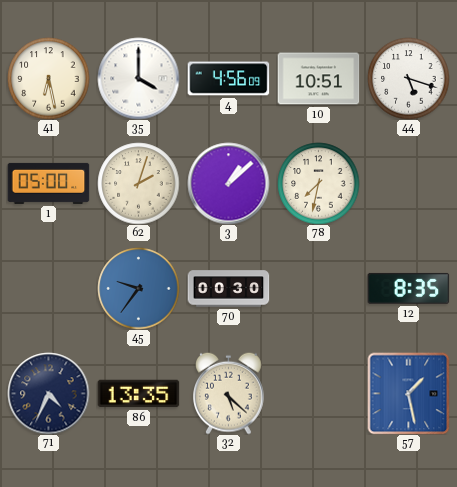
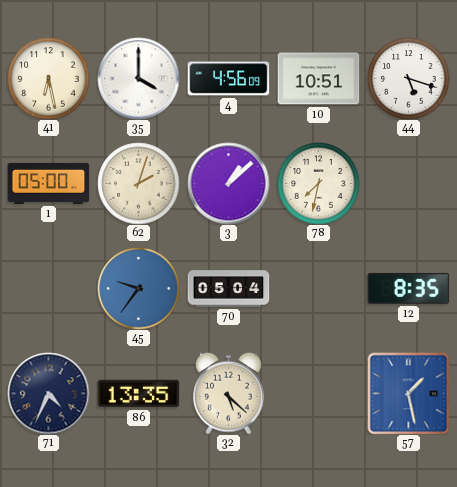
70: 00:30 -> 05:04
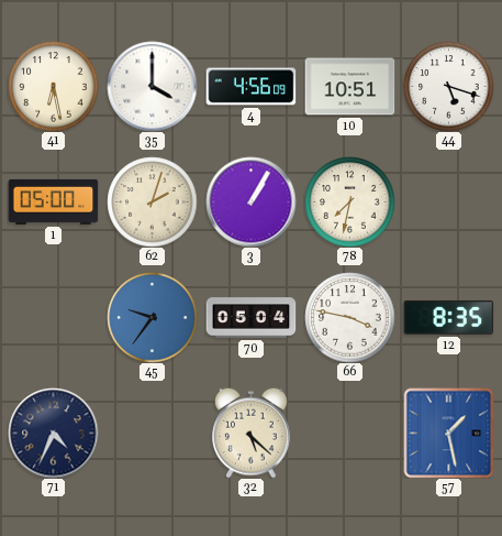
3: 1:08 -> 1:05
66: none -> 3:47
86: 13:35 -> none
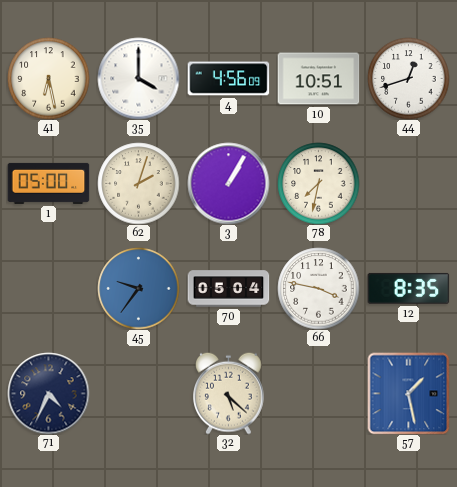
44: 5:18 -> 12:42
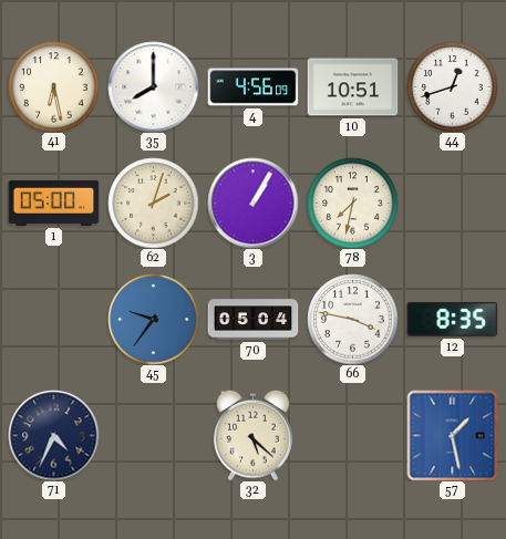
35: 4:00 -> 8:00
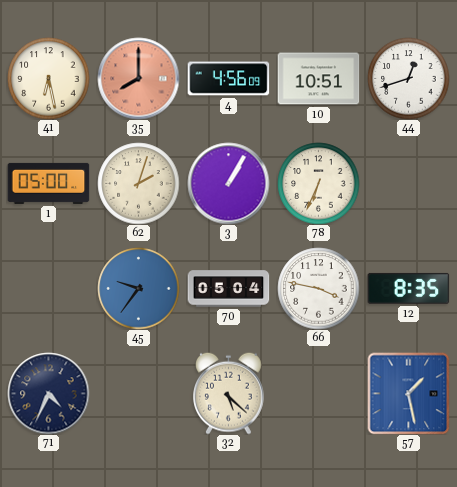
35 dial: white -> salmon
78: 7:32 -> 6:34
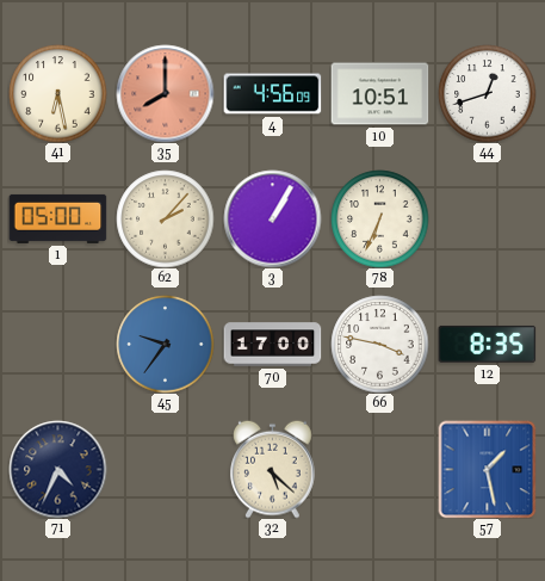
62: 2:03 -> 2:07
70: 05:04 -> 17:00
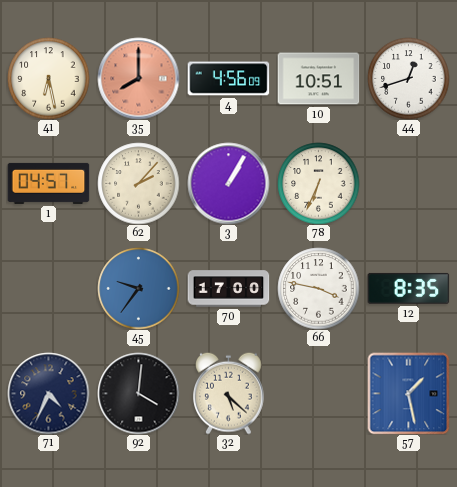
1: 05:00 -> 04:57
92: none -> 4:01
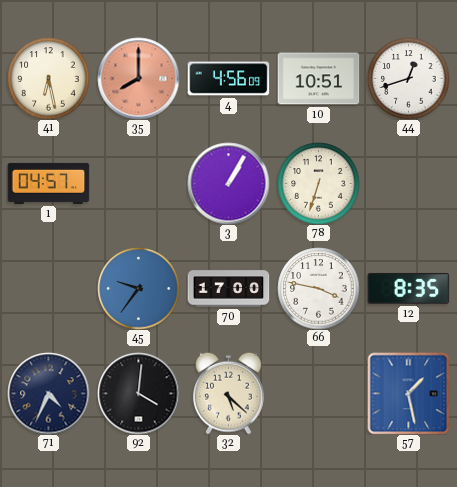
62: 2:07 -> none
78: 6:34 -> 6:33
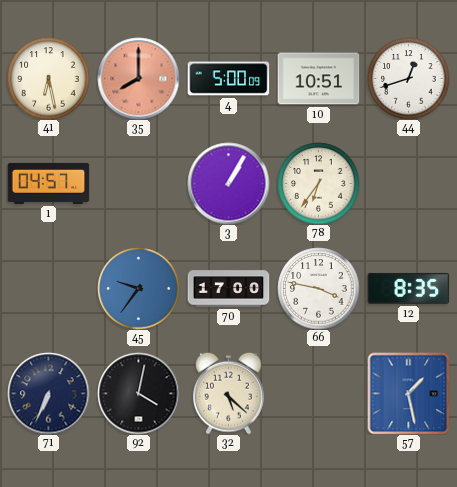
4: 4:56 -> 5:00
78: 6:33 -> 6:36
71: 4:34 -> 6:34
92: 4:01 -> 4:02
